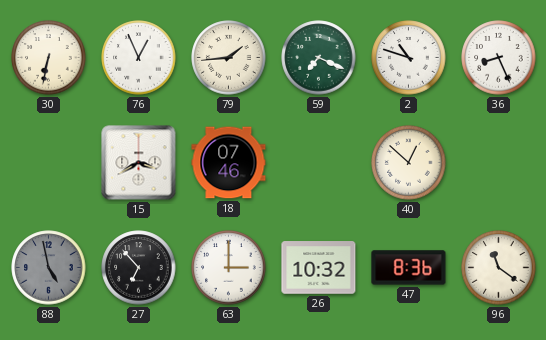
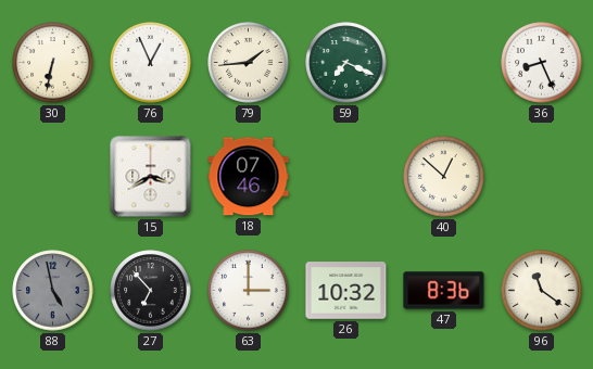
2: 10:48 -> none
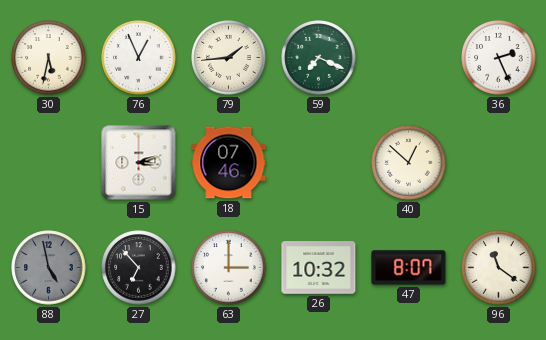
30: 6:32 -> 5:32
36: 8:26 -> 2:26
15: 3:40 -> 3:12
47: 8:36 -> 8:07
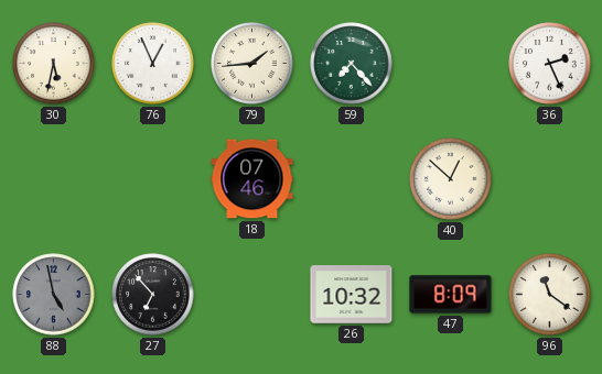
59: 7:19 -> 7:23
15: 3:12 -> none
63: 3:00 -> none
47: 8:07 -> 8:09
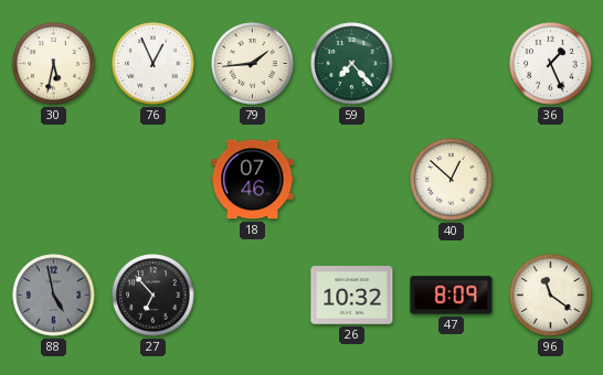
36: 2:26 -> 1:26
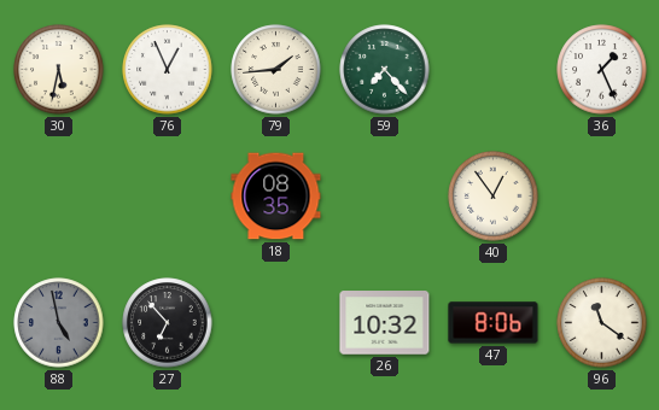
18: 07:46 -> 08:35
40: 12:52 -> 12:54
47: 8:09 -> 8:06
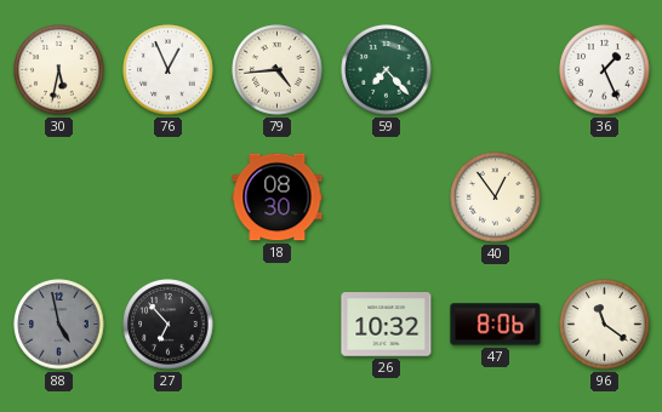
79: 1:44 -> 4:44
18: 08:35 -> 08:30
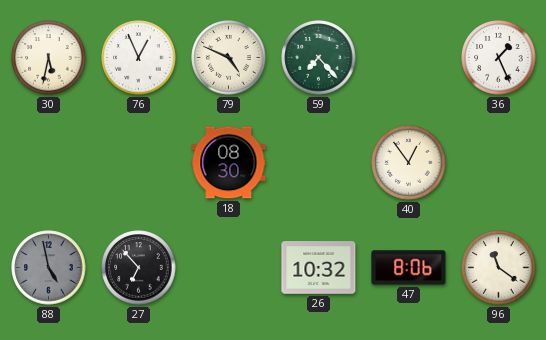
79: 4:44 -> 4:49
